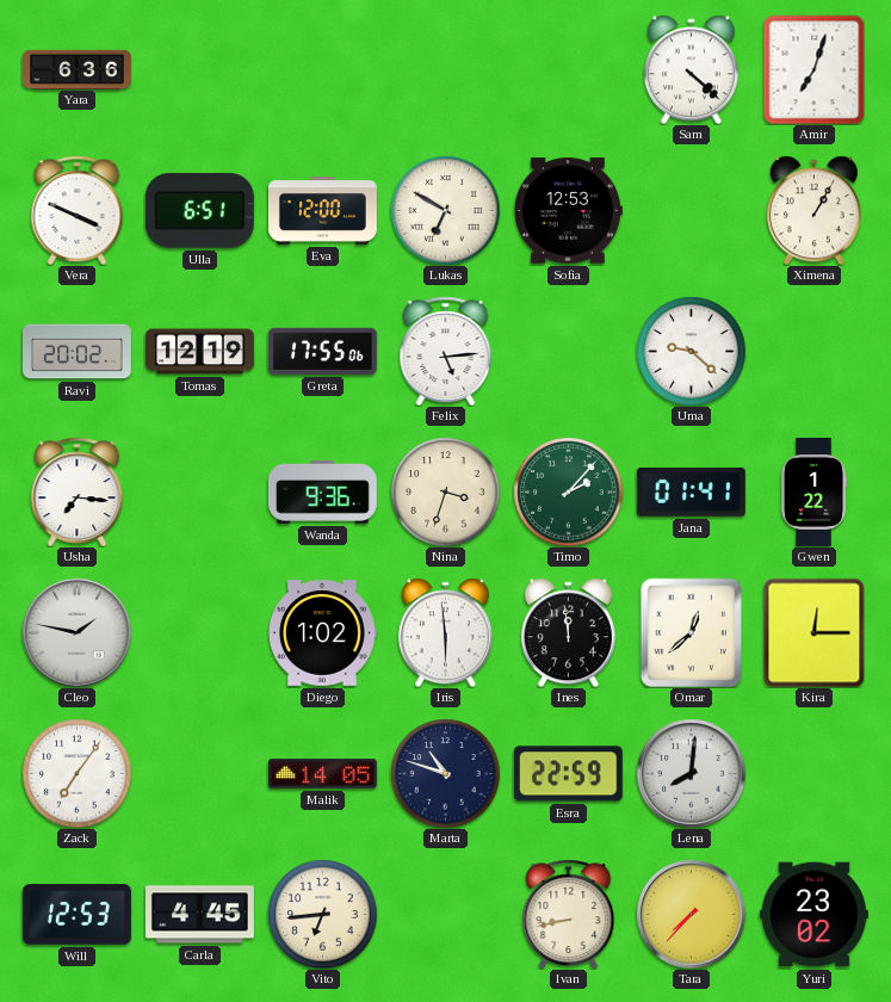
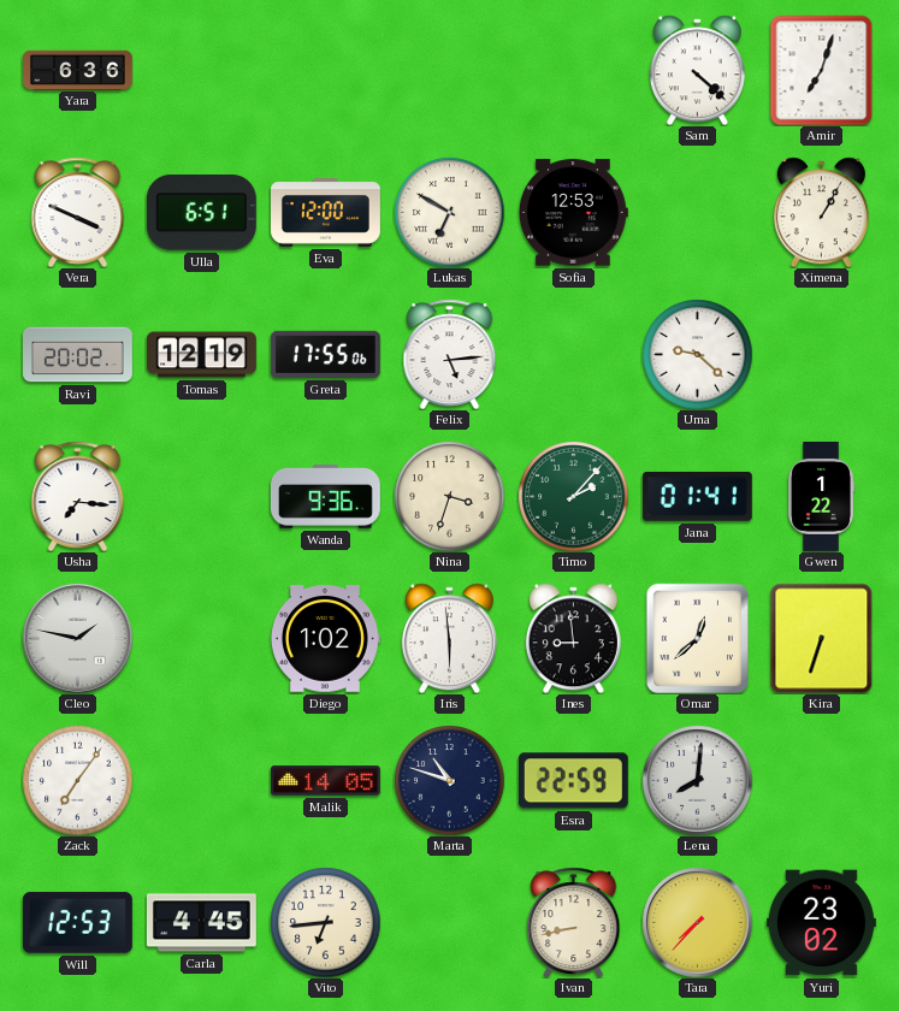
Ines: 11:59 -> 8:59
Kira: 12:15 -> 6:33
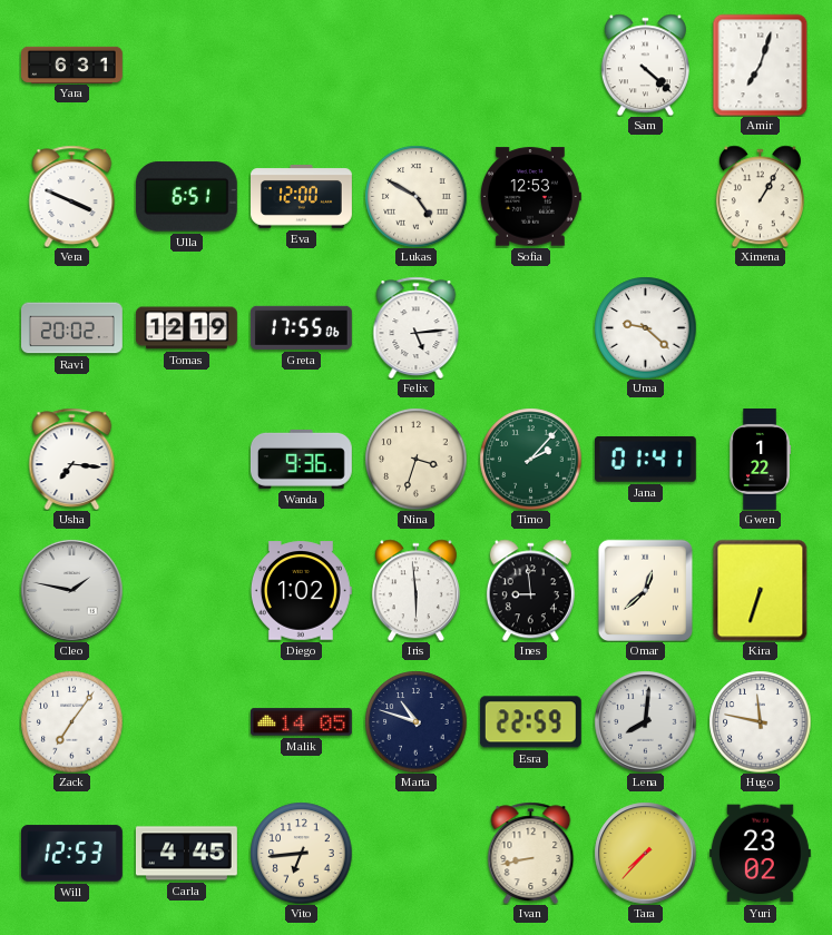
Yara: 6:36 -> 6:31
Lukas: 6:50 -> 4:50
Hugo: none -> 11:47
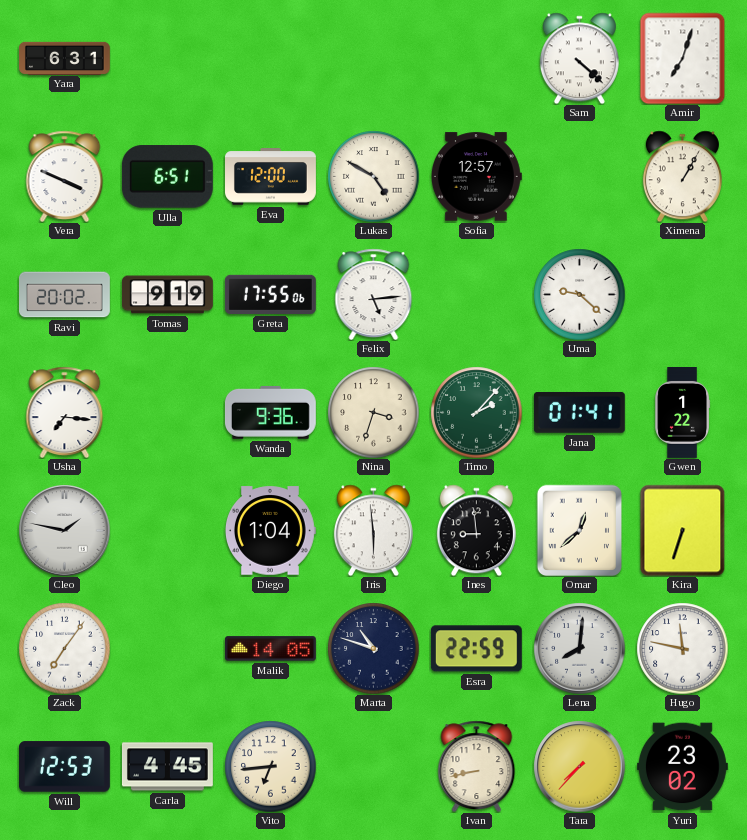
Sofia: 12:53 -> 12:57
Tomas: 12:19 -> 9:19
Diego: 1:02 -> 1:04
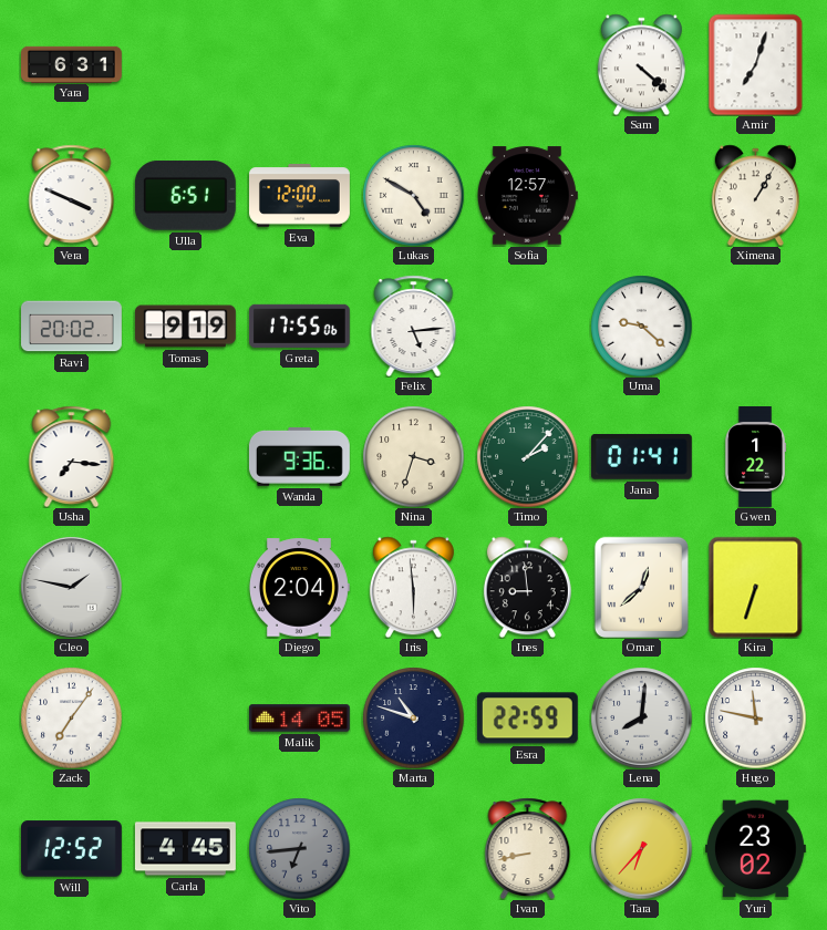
Diego: 1:04 -> 2:04
Will: 12:53 -> 12:52
Vito dial: cream -> grey
Tara: 7:37 -> 6:37
